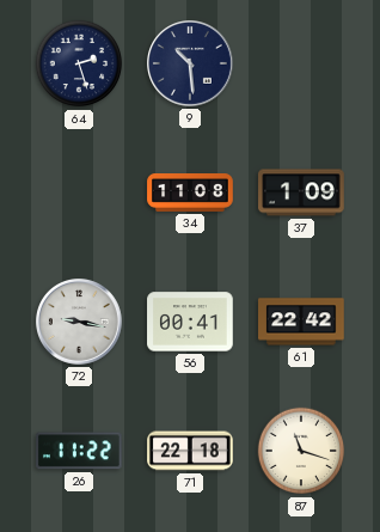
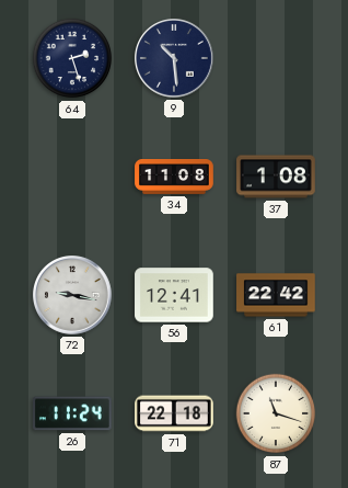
37: 1:09 -> 1:08
56: 00:41 -> 12:41
26: 11:22 -> 11:24
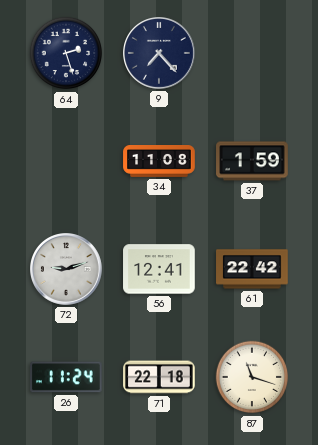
9: 10:29 -> 7:23
37: 1:08 -> 1:59
72: 9:17 -> 9:12
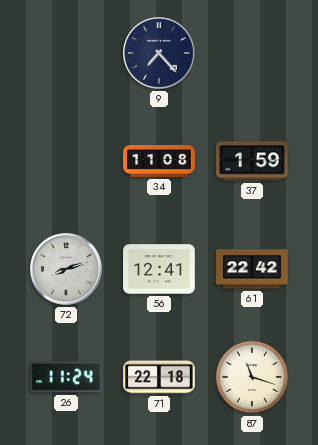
64: 2:27 -> none
72: 9:12 -> 8:12
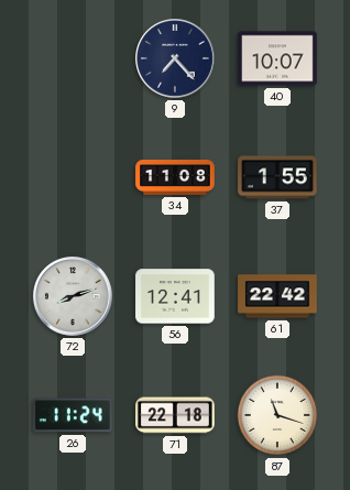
40: none -> 10:07
37: 1:59 -> 1:55
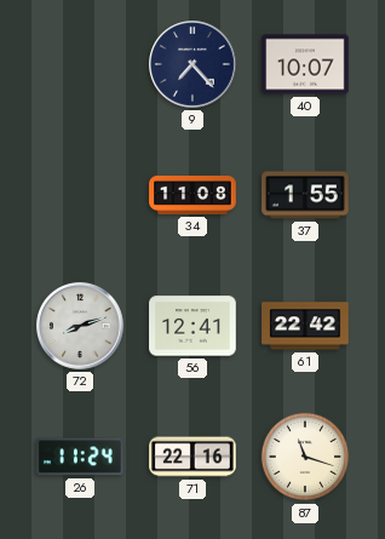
71: 22:18 -> 22:16
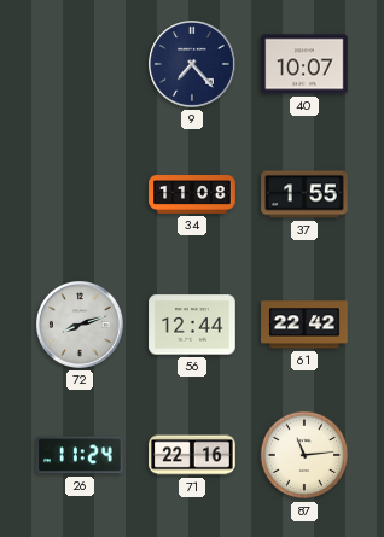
56: 12:41 -> 12:44
87: 11:18 -> 11:14
